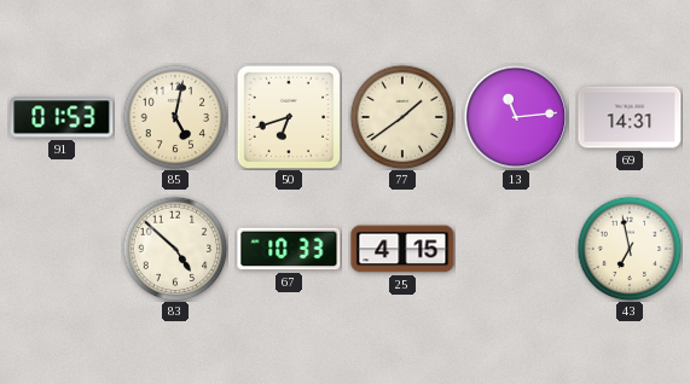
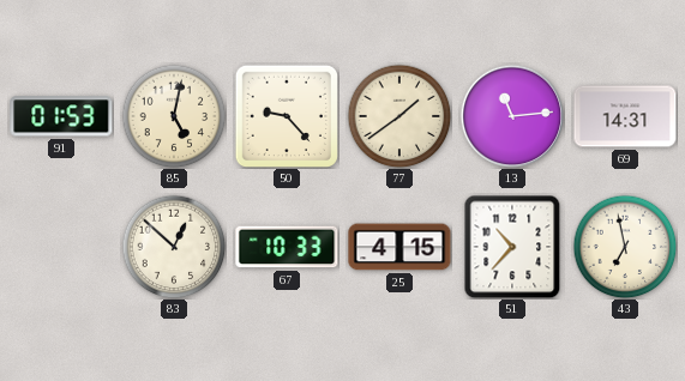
50: 6:42 -> 9:23
83: 4:52 -> 12:52
51: none -> 10:37
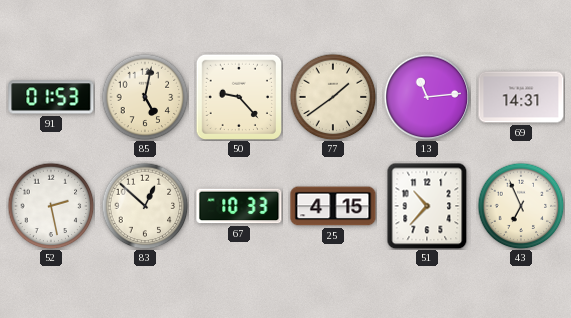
52: none -> 2:28
43: 6:58 -> 6:56
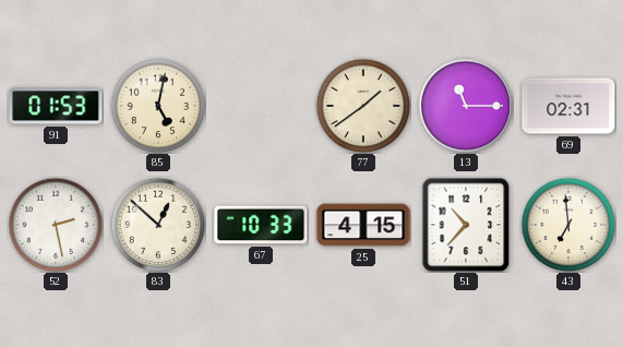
50: 9:23 -> none
13: 11:14 -> 11:15
69: 14:31 -> 02:31
43: 6:56 -> 6:59
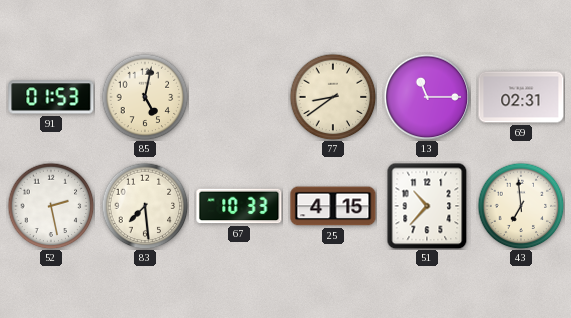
77: 1:39 -> 8:39
83: 12:52 -> 7:29
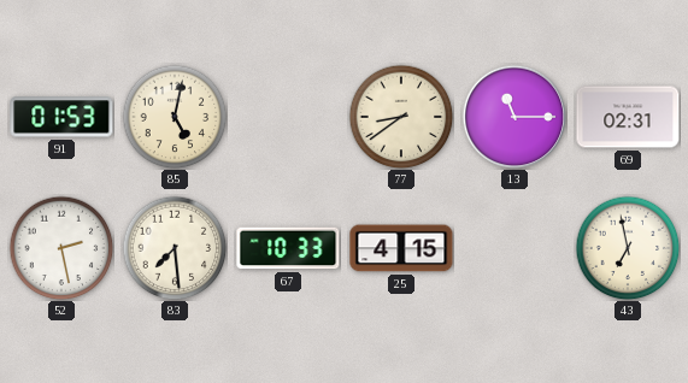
51: 10:37 -> none
43: 6:59 -> 6:58
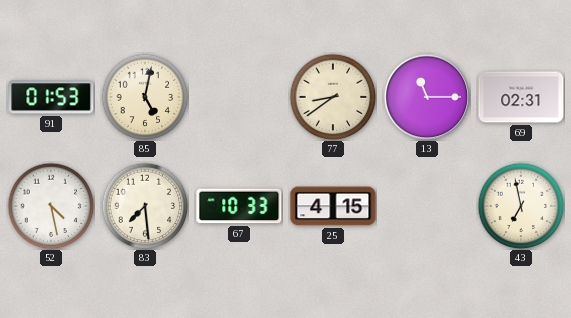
52: 2:28 -> 4:28
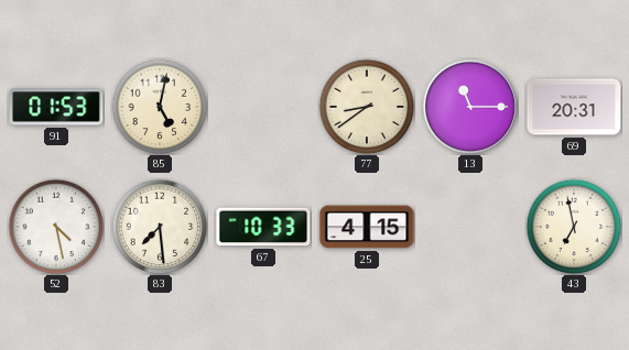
69: 02:31 -> 20:31
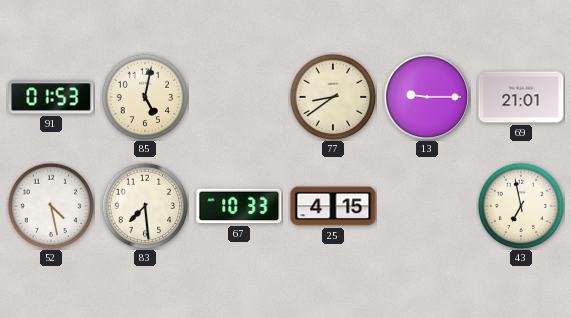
13: 11:15 -> 9:15
69: 20:31 -> 21:01
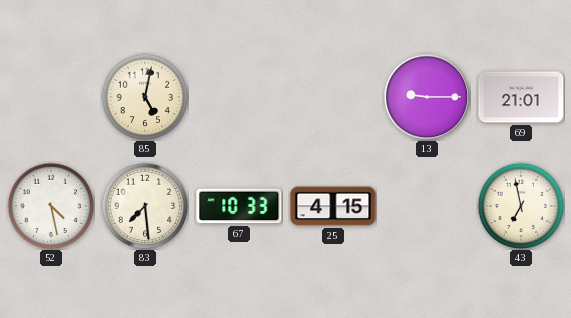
91: 01:53 -> none
77: 8:39 -> none
